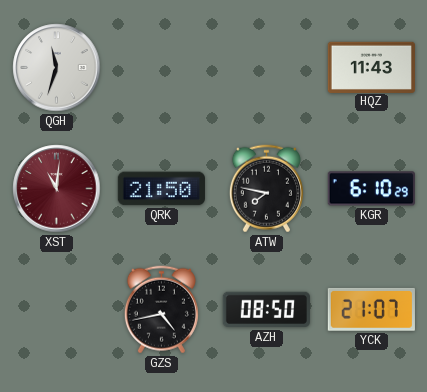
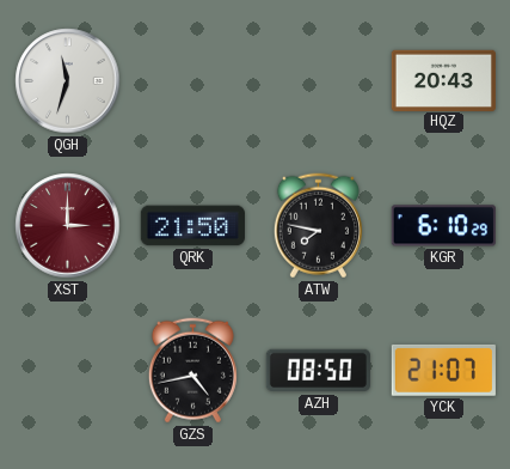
HQZ: 11:43 -> 20:43
XST: 11:01 -> 3:00
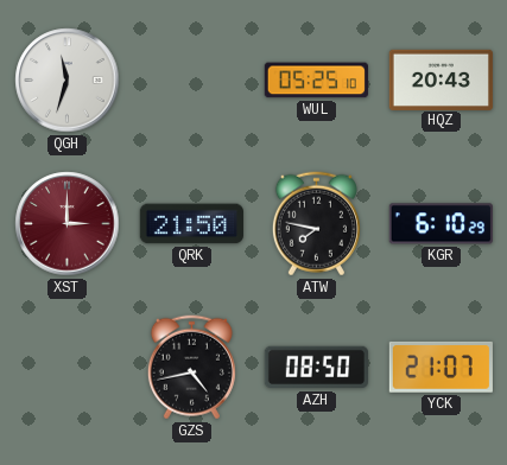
WUL: none -> 05:25
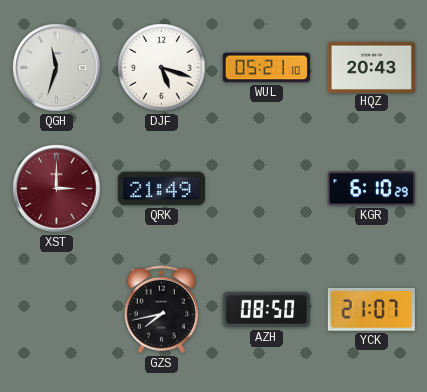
DJF: none -> 5:18
WUL: 05:25 -> 05:21
QRK: 21:50 -> 21:49
ATW: 7:47 -> none
GZS: 4:43 -> 7:43
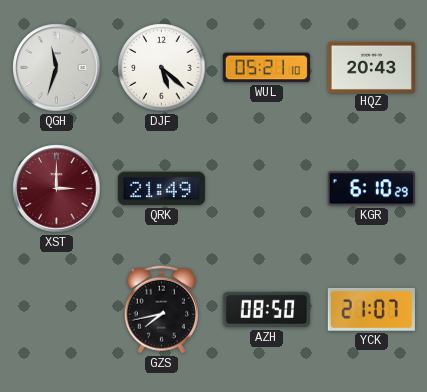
DJF: 5:18 -> 5:22
